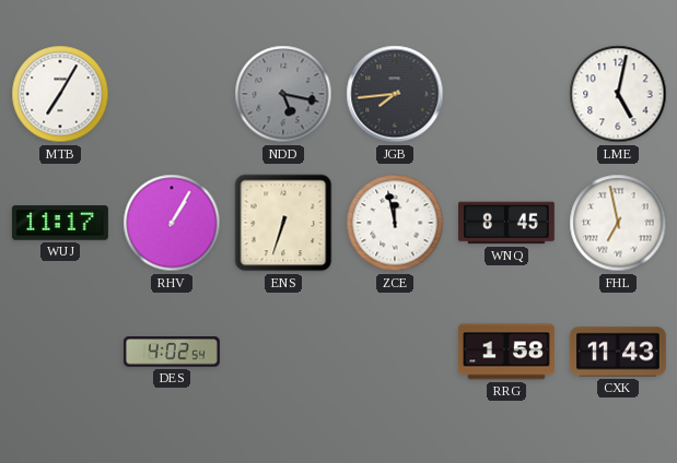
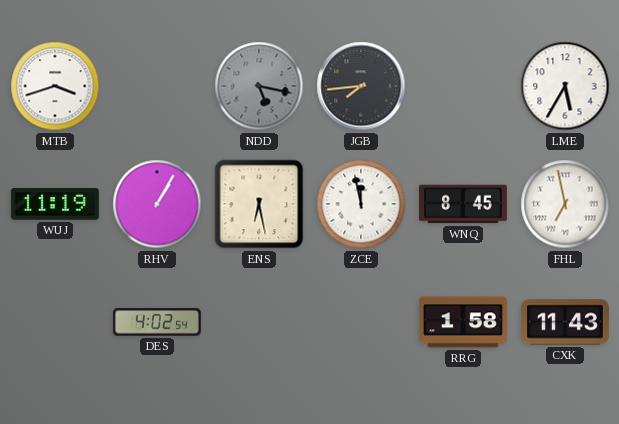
MTB: 7:05 -> 3:42
LME: 5:02 -> 5:35
WUJ: 11:17 -> 11:19
ENS: 6:33 -> 6:28
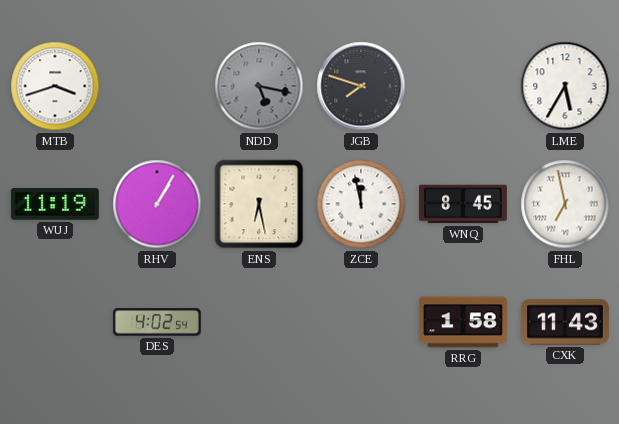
JGB: 7:44 -> 7:48
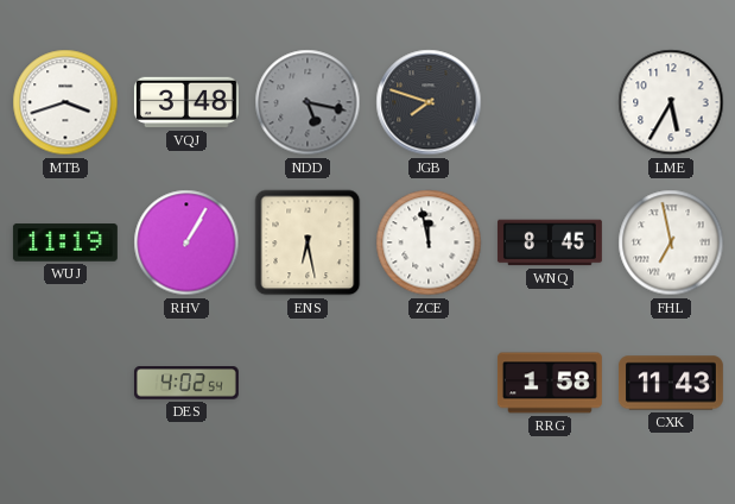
VQJ: none -> 3:48
